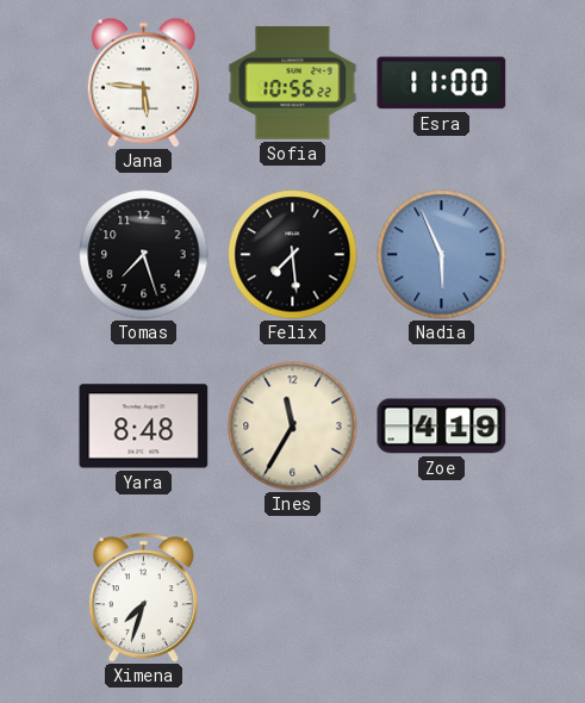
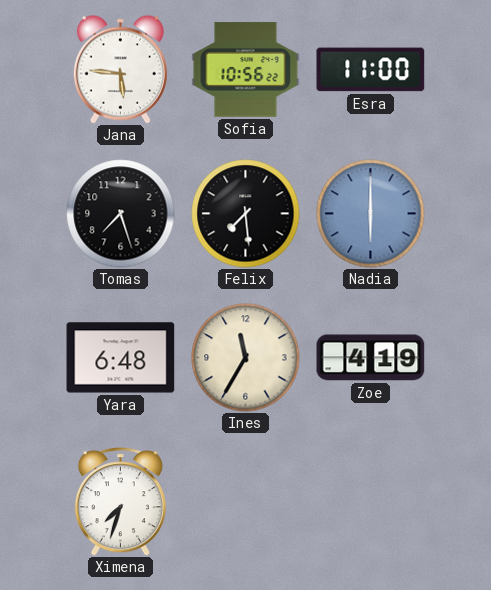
Nadia: 5:56 -> 6:00
Yara: 8:48 -> 6:48
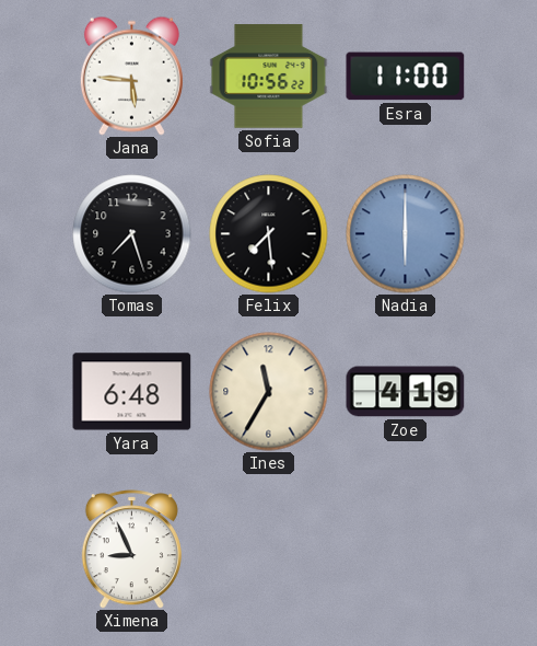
Ximena: 7:33 -> 8:56
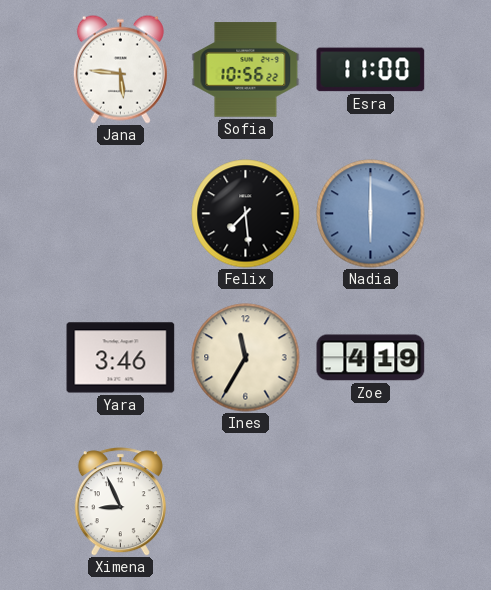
Tomas: 7:27 -> none
Yara: 6:48 -> 3:46
